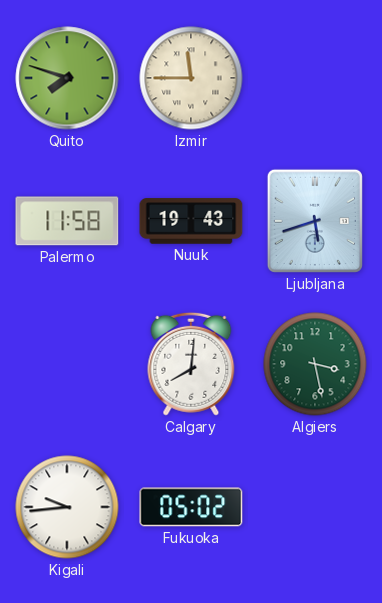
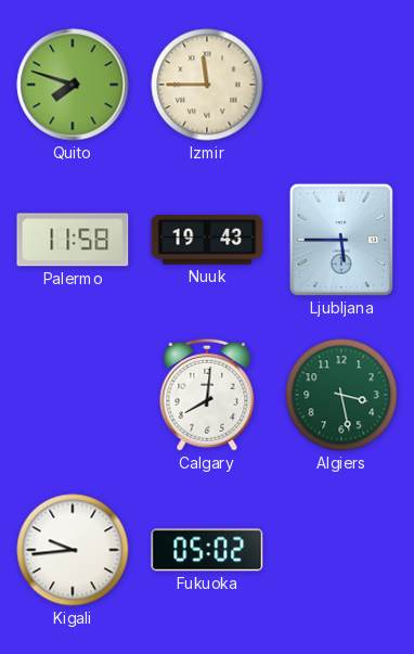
Ljubljana: 5:42 -> 5:45
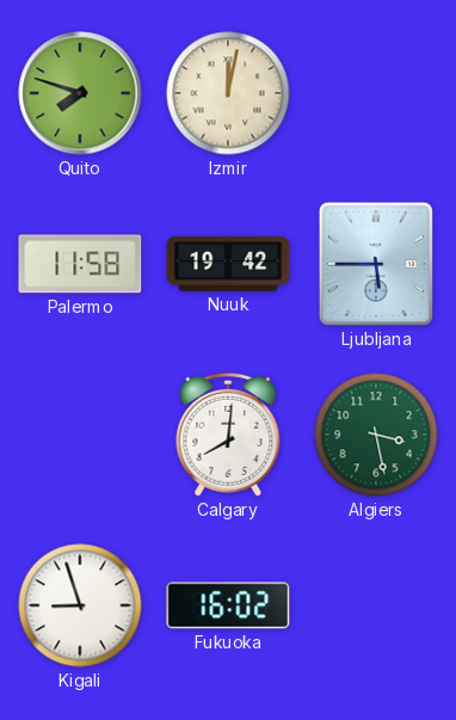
Izmir: 11:45 -> 12:02
Nuuk: 19:43 -> 19:42
Kigali: 9:44 -> 8:57
Fukuoka: 05:02 -> 16:02
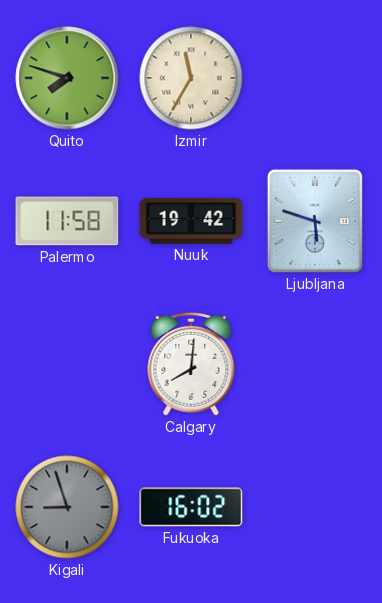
Izmir: 12:02 -> 11:35
Ljubljana: 5:45 -> 5:48
Algiers: 3:28 -> none
Kigali dial: white -> grey
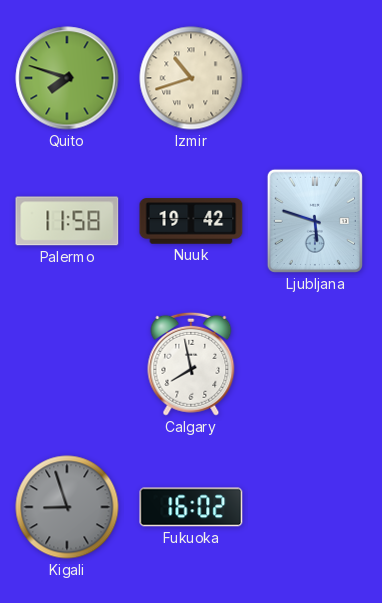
Izmir: 11:35 -> 10:42
Calgary: 8:01 -> 7:58
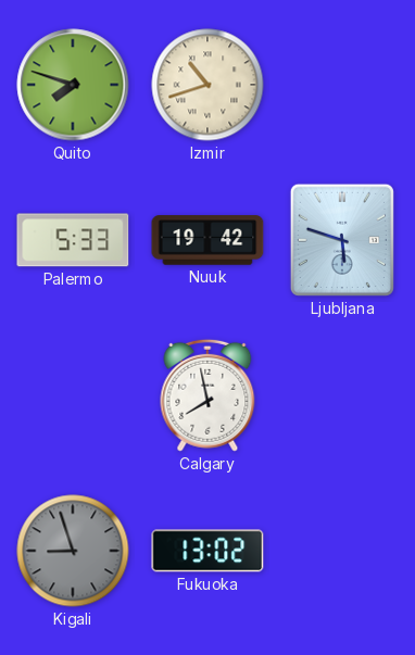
Palermo: 11:58 -> 5:33
Fukuoka: 16:02 -> 13:02
